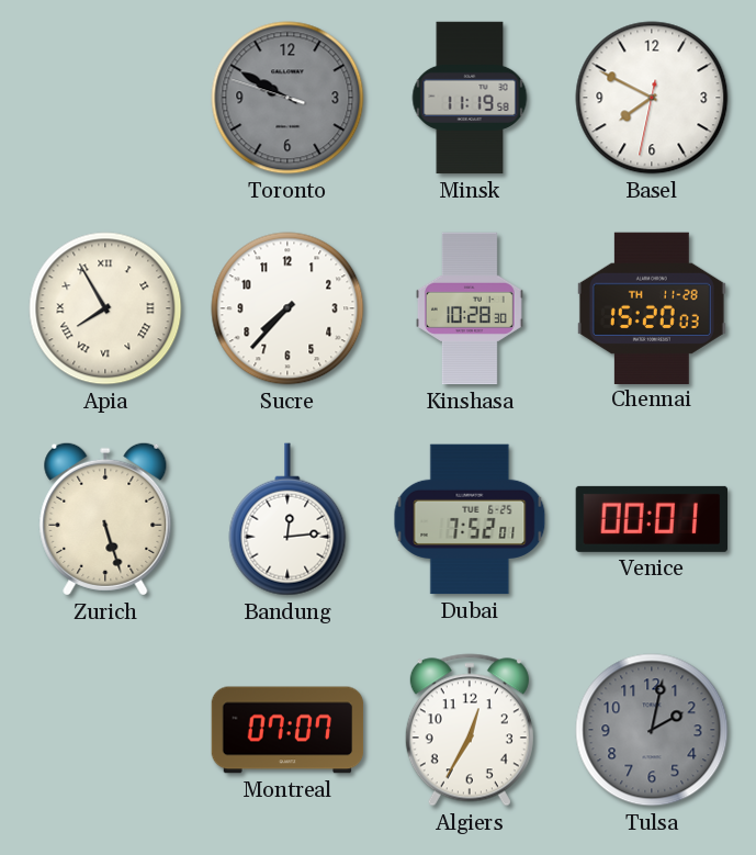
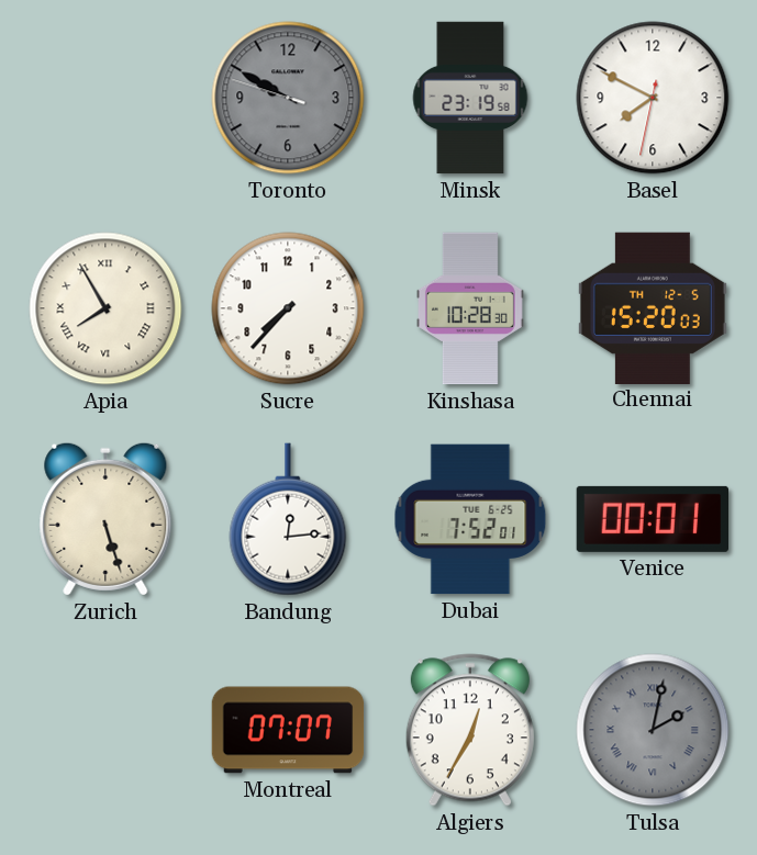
Minsk: 11:19 -> 23:19
Chennai date: TH 11-28 -> TH 12-5
Tulsa numerals: Arabic -> Roman
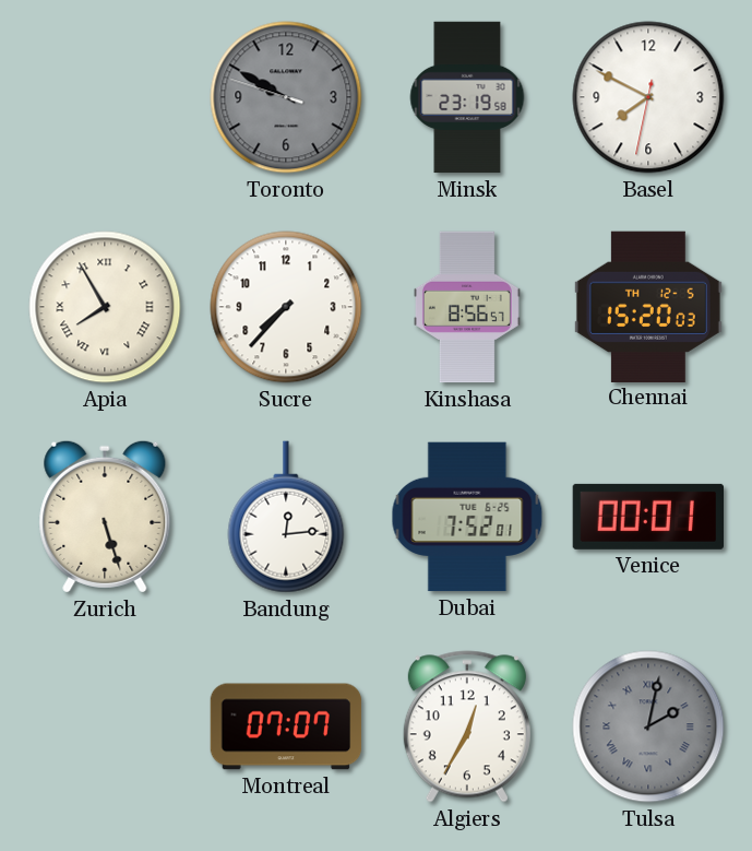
Kinshasa: 10:28 -> 8:56
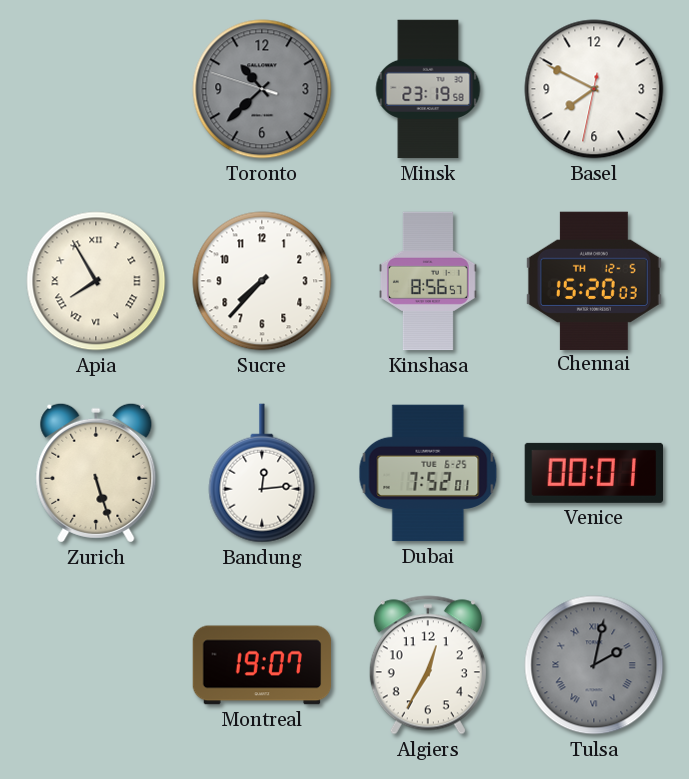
Toronto: 9:49 -> 10:37
Montreal: 07:07 -> 19:07
